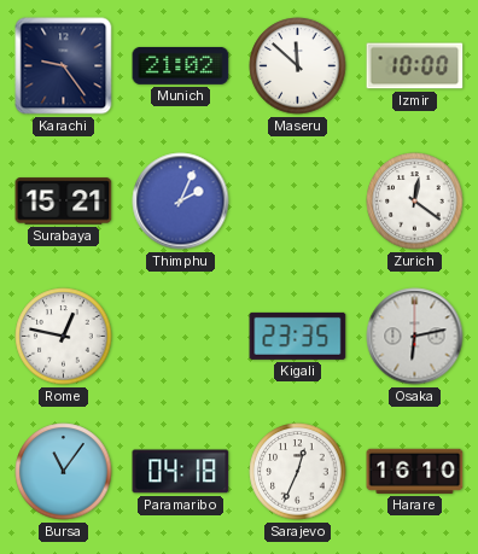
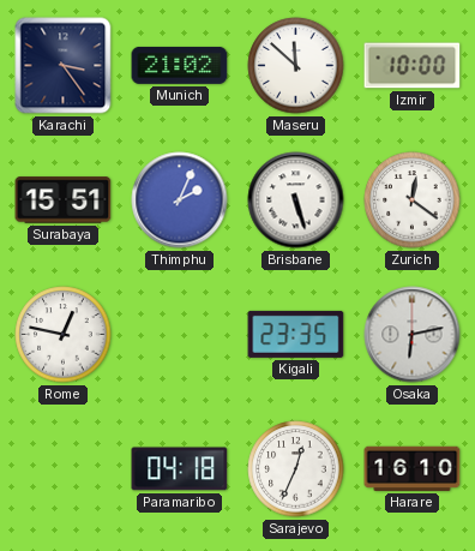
Karachi: 9:24 -> 3:24
Surabaya: 15:21 -> 15:51
Brisbane: none -> 5:27
Bursa: 11:06 -> none
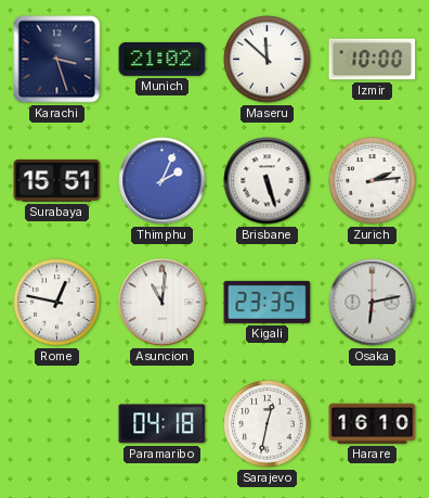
Karachi: 3:24 -> 3:27
Zurich: 12:21 -> 2:14
Asuncion: none -> 11:01
Sarajevo: 12:34 -> 12:32
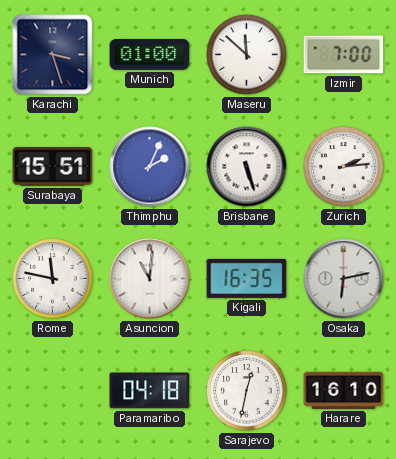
Munich: 21:02 -> 01:00
Izmir: 10:00 -> 7:00
Rome: 12:47 -> 11:47
Kigali: 23:35 -> 16:35
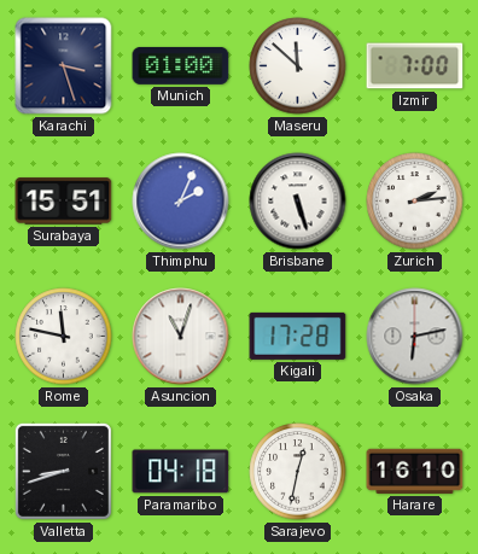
Asuncion: 11:01 -> 11:03
Kigali: 16:35 -> 17:28
Valletta: none -> 8:42
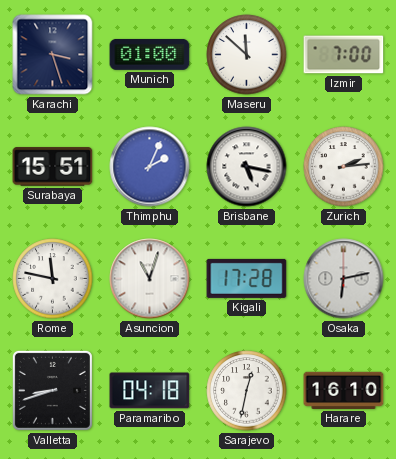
Brisbane: 5:27 -> 5:17
